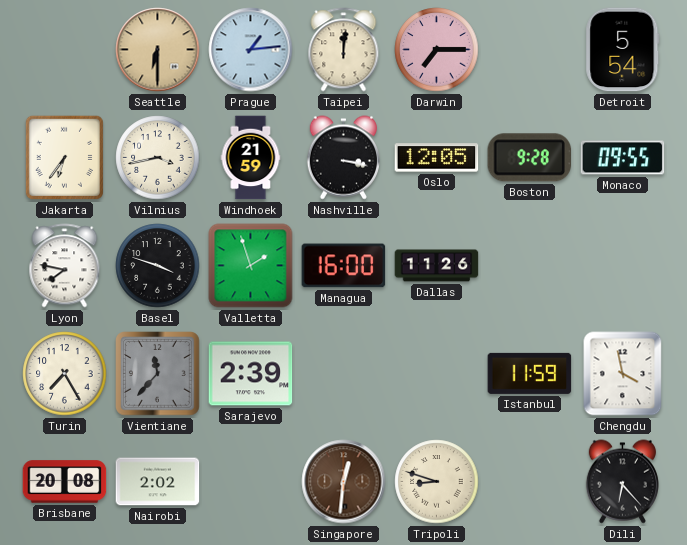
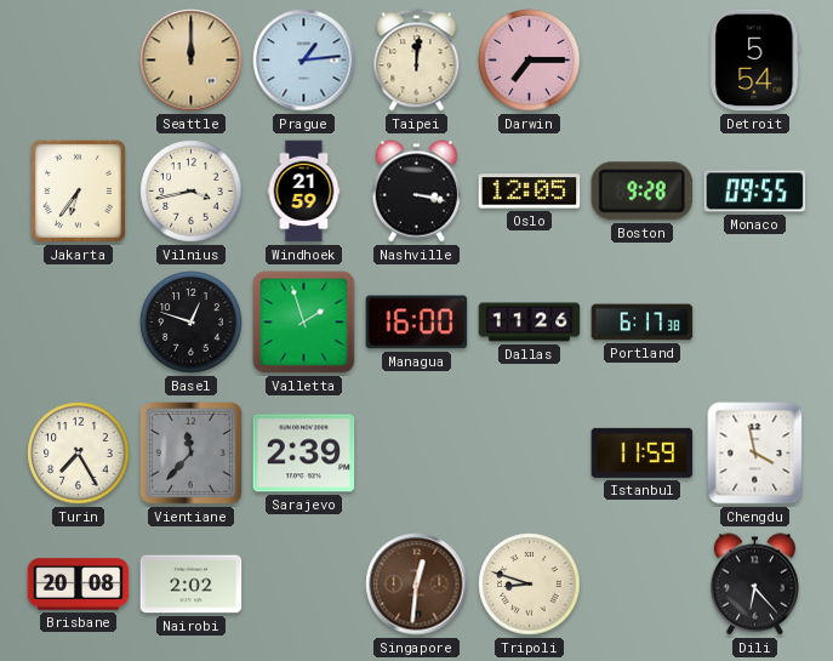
Seattle: 6:30 -> 12:00
Lyon: 7:47 -> none
Basel: 3:48 -> 12:48
Portland: none -> 6:17
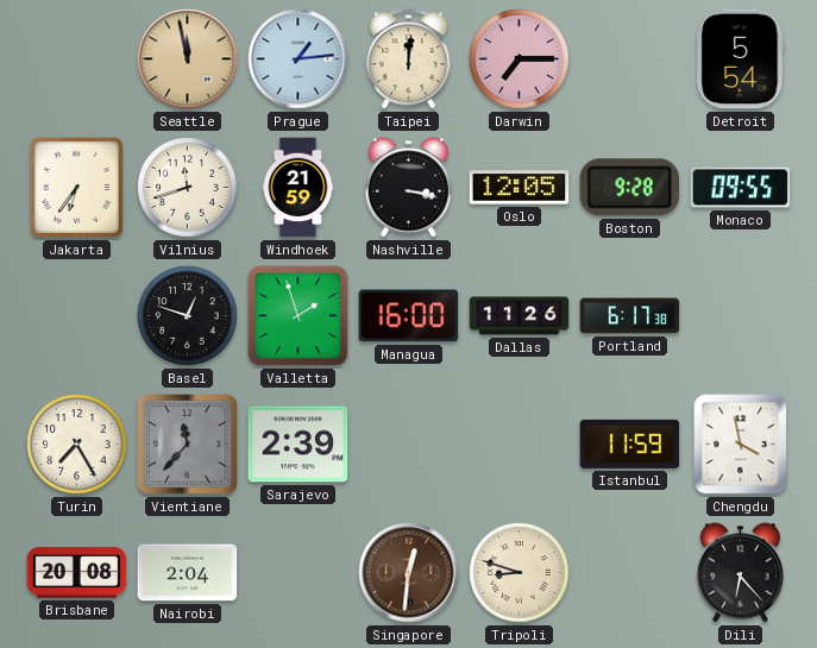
Seattle: 12:00 -> 11:58
Vilnius: 3:43 -> 11:42
Nairobi: 2:02 -> 2:04
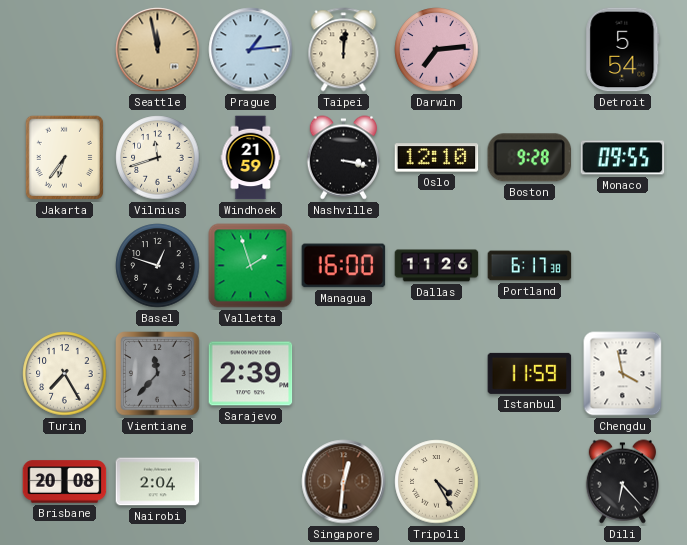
Darwin: 7:15 -> 7:14
Oslo: 12:05 -> 12:10
Tripoli: 8:48 -> 4:25
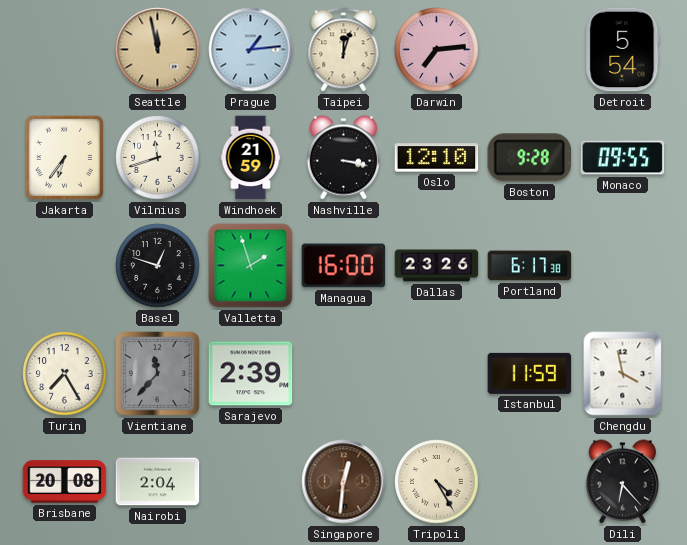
Taipei: 12:01 -> 12:03
Dallas: 11:26 -> 23:26
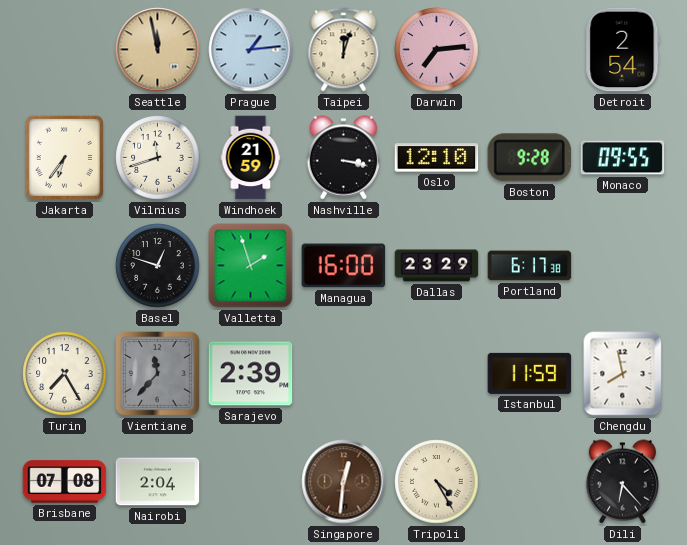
Detroit: 5:54 -> 2:54
Dallas: 23:26 -> 23:29
Chengdu: 3:58 -> 7:58
Brisbane: 20:08 -> 07:08
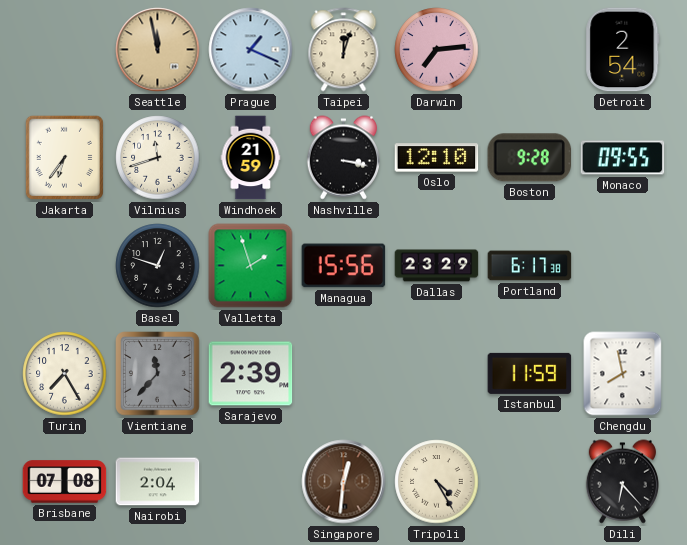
Prague: 1:14 -> 1:19
Managua: 16:00 -> 15:56
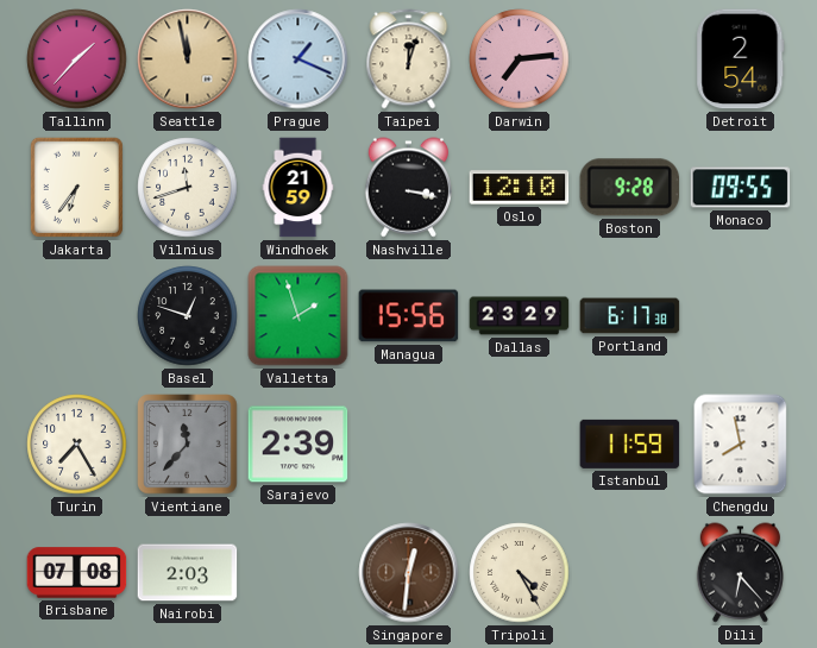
Tallinn: none -> 1:37
Nairobi: 2:04 -> 2:03
